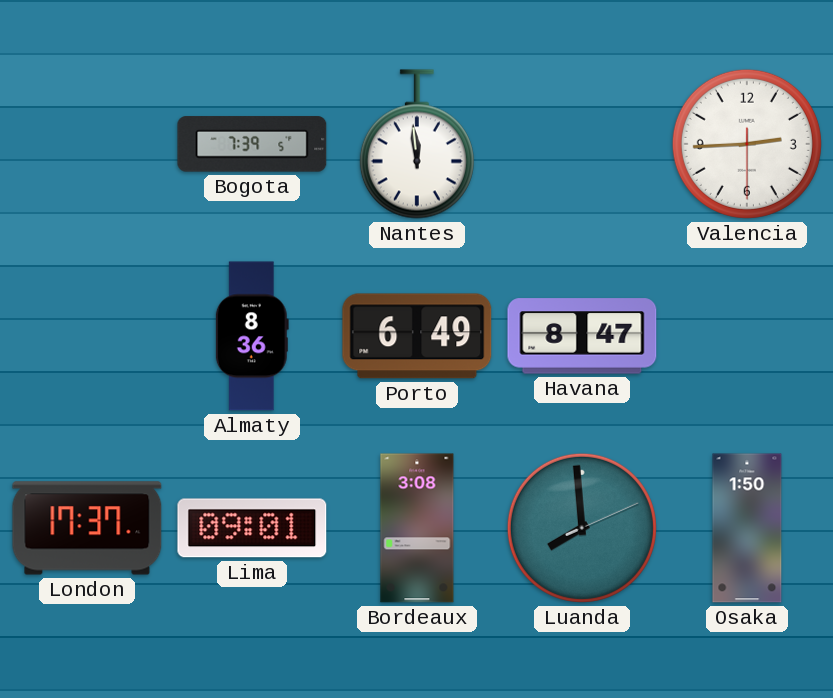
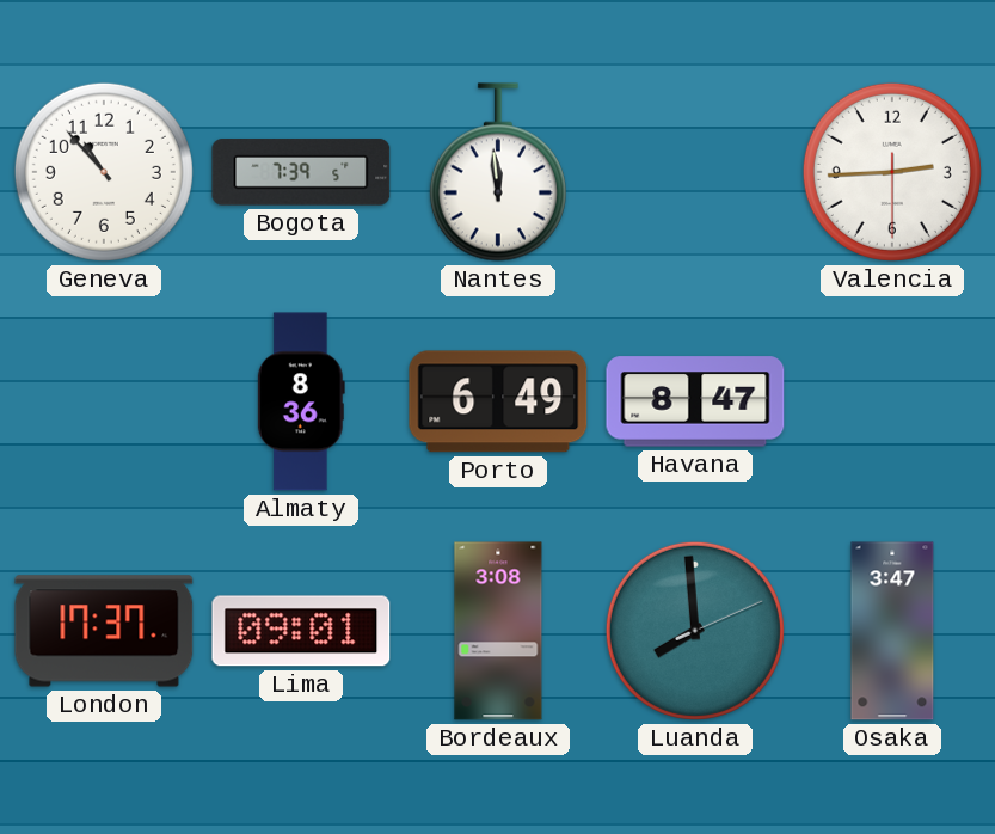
Geneva: none -> 10:53
Osaka: 1:50 -> 3:47
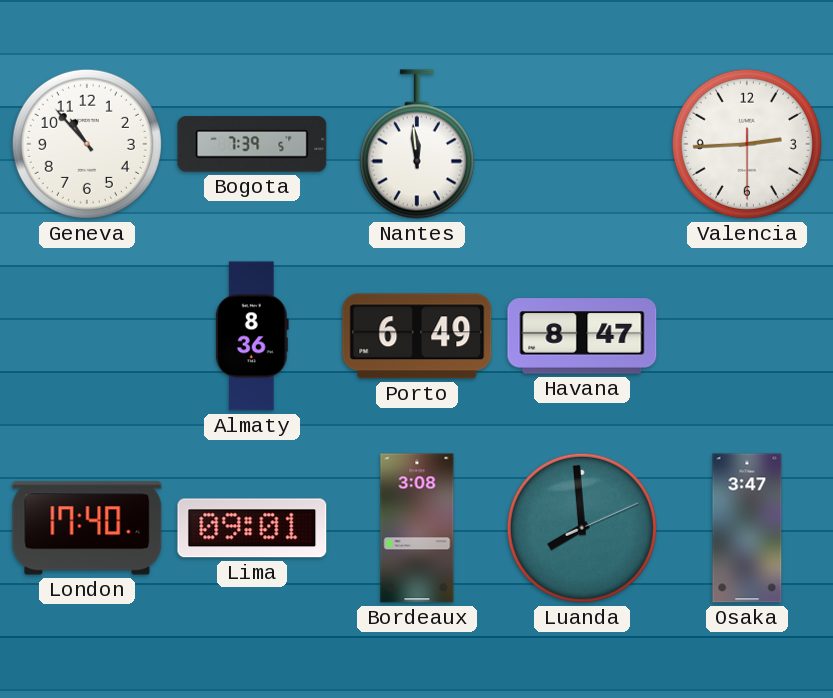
London: 17:37 -> 17:40
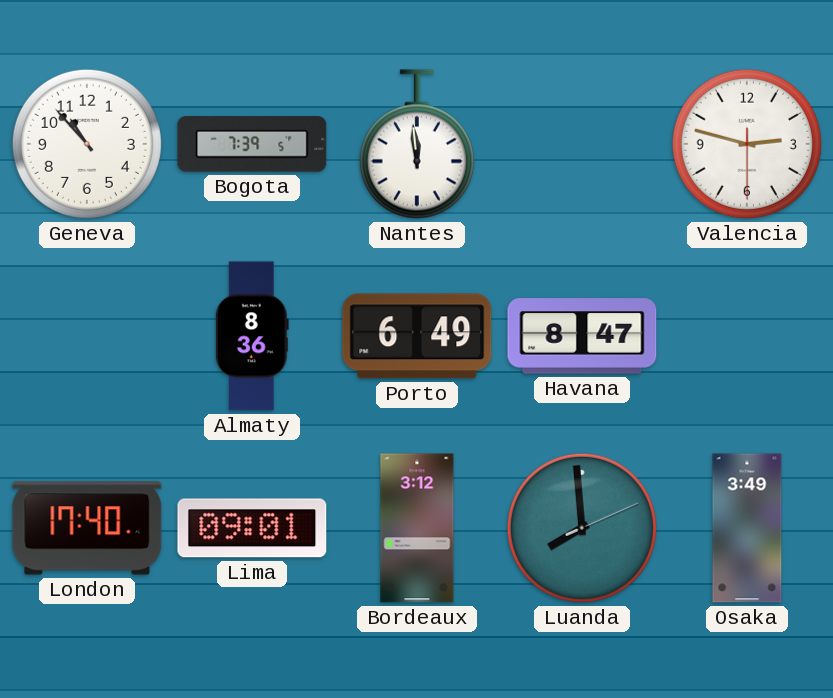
Valencia: 2:44 -> 2:47
Bordeaux: 3:08 -> 3:12
Osaka: 3:47 -> 3:49
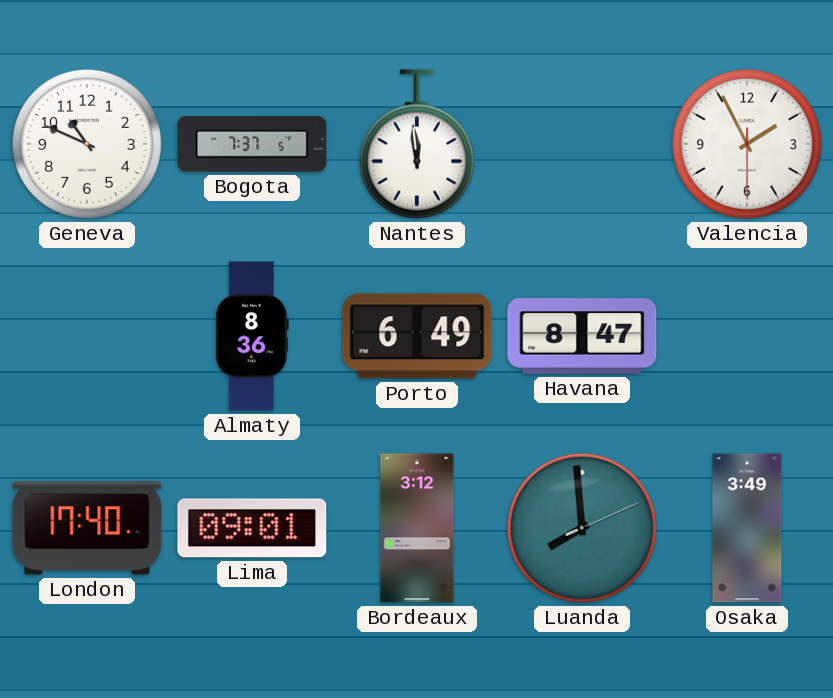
Geneva: 10:53 -> 10:49
Bogota: 7:39 -> 7:37
Valencia: 2:47 -> 1:55
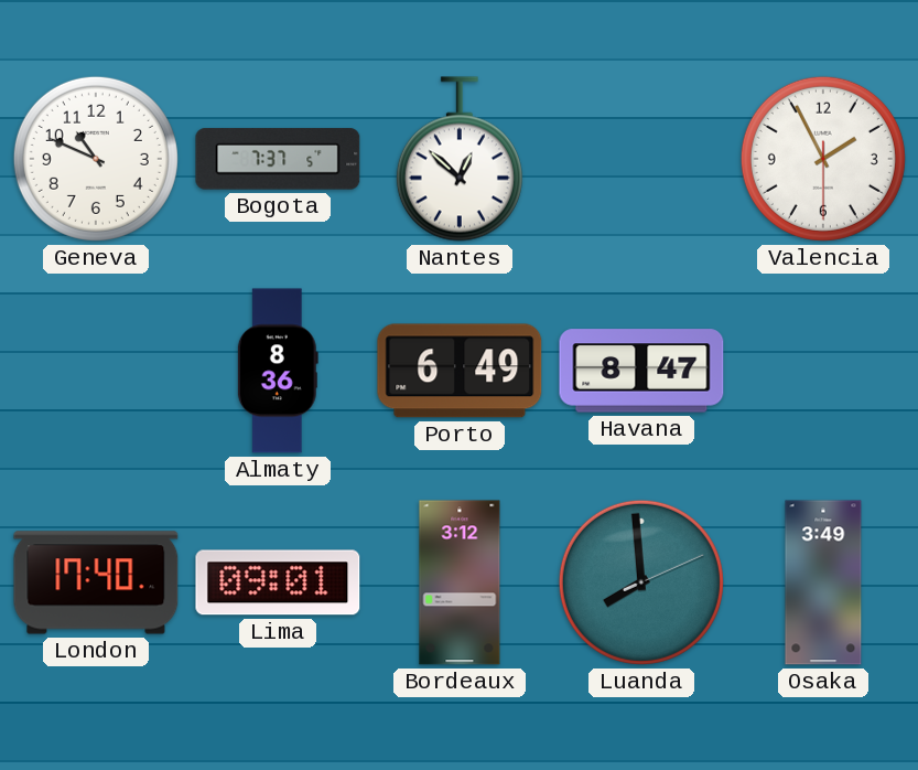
Nantes: 11:59 -> 12:52
